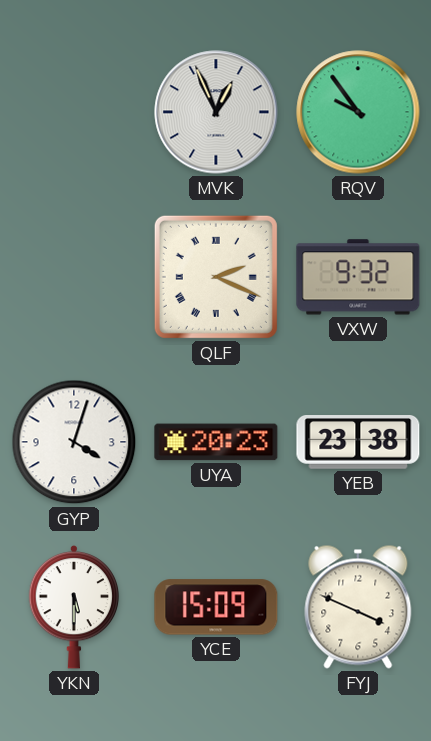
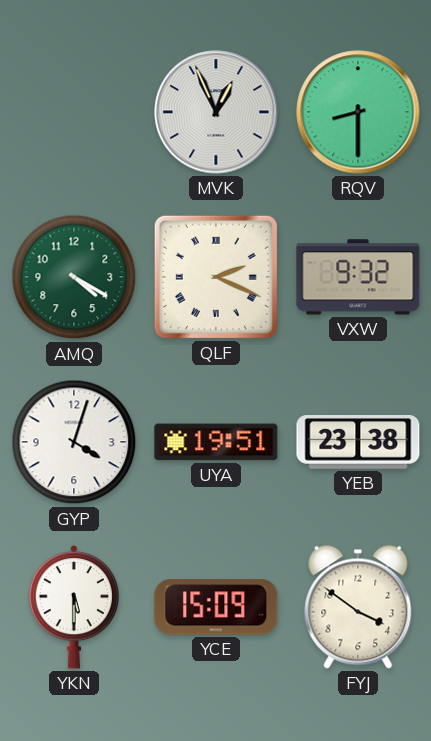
RQV: 9:54 -> 8:30
AMQ: none -> 4:20
UYA: 20:23 -> 19:51
FYJ: 3:49 -> 3:51
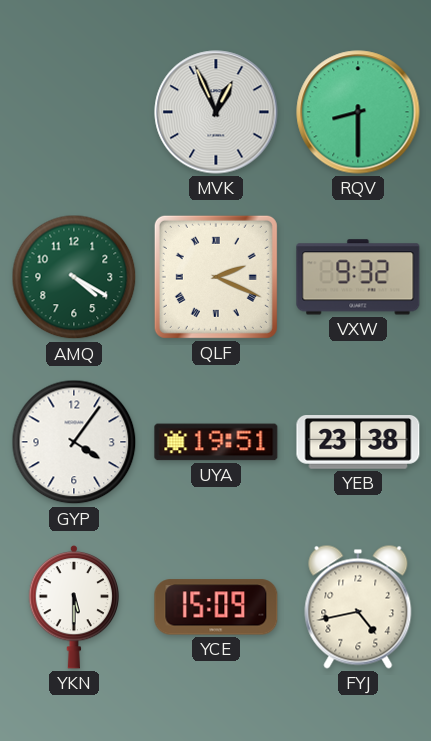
GYP: 4:03 -> 4:06
FYJ: 3:51 -> 4:43
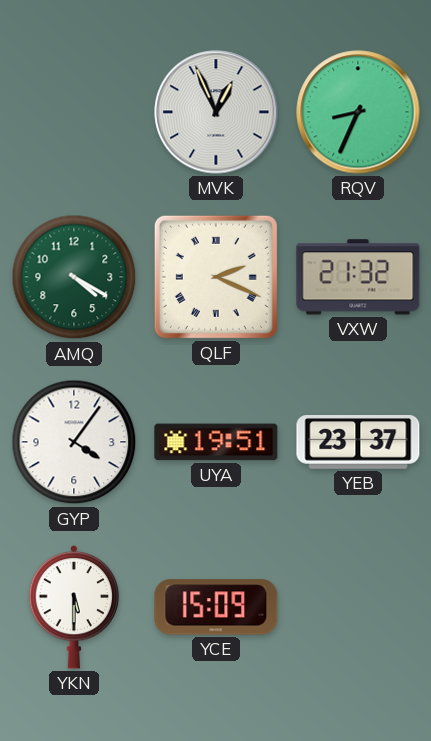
RQV: 8:30 -> 8:34
VXW: 9:32 -> 21:32
YEB: 23:38 -> 23:37
FYJ: 4:43 -> none
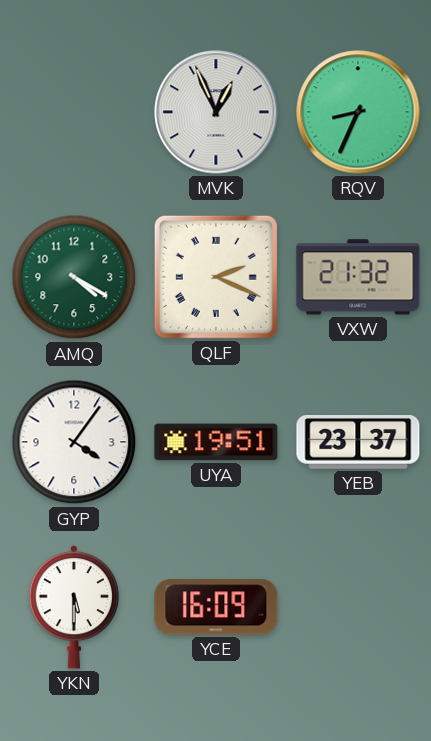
YCE: 15:09 -> 16:09
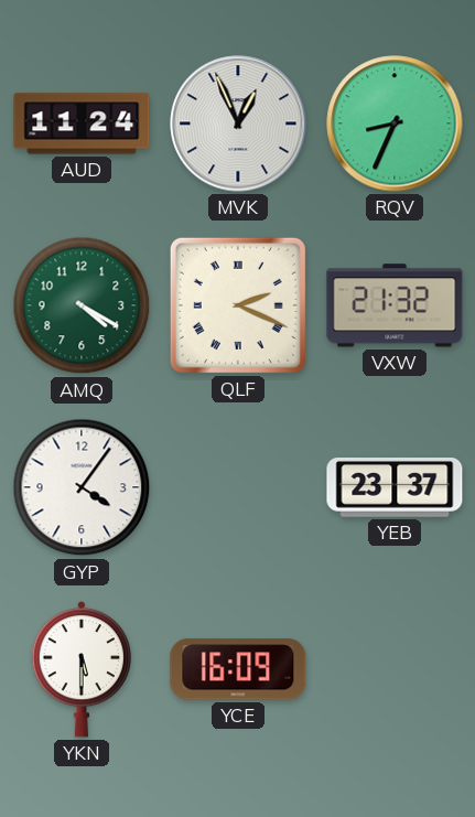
AUD: none -> 11:24
UYA: 19:51 -> none
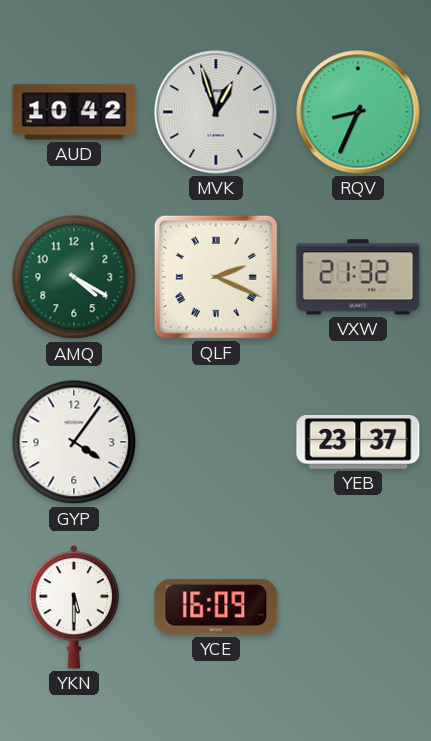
AUD: 11:24 -> 10:42
MVK: 12:56 -> 12:57
